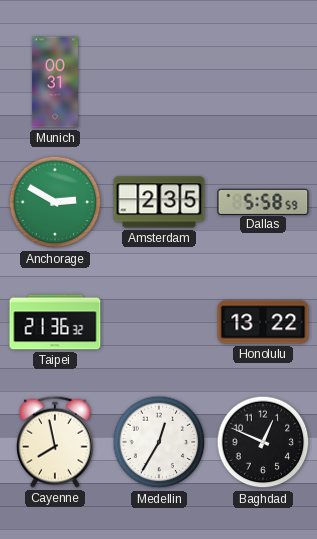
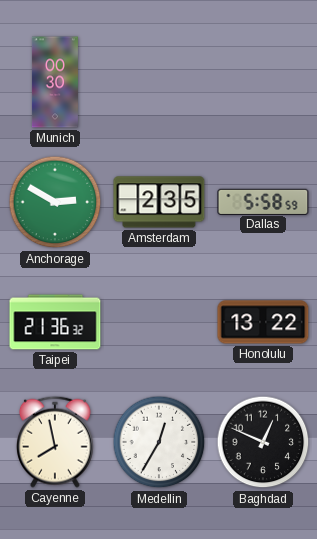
Munich: 00:31 -> 00:30
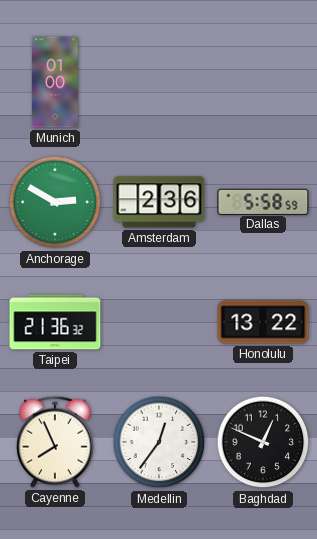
Munich: 00:30 -> 01:00
Amsterdam: 2:35 -> 2:36
Cayenne: 7:58 -> 7:56
Medellin: 12:35 -> 12:36
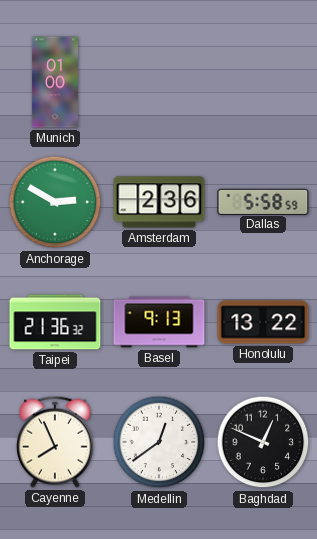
Basel: none -> 9:13
Medellin: 12:36 -> 12:39
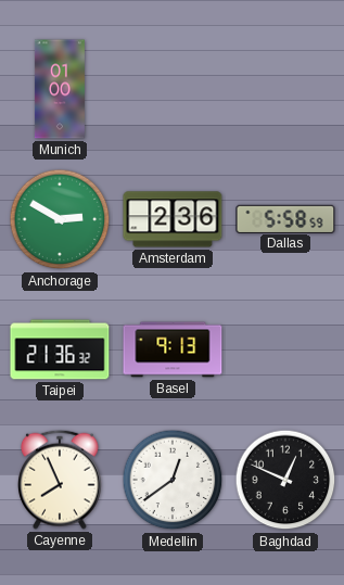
Honolulu: 13:22 -> none
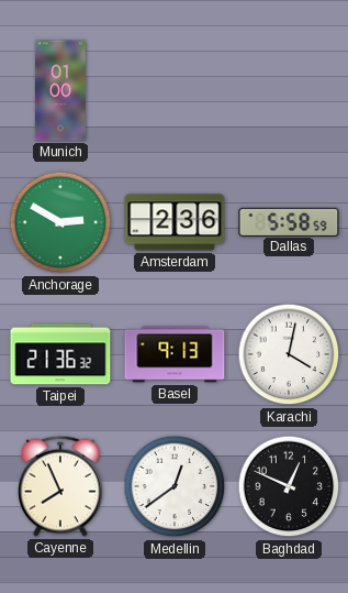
Karachi: none -> 4:02
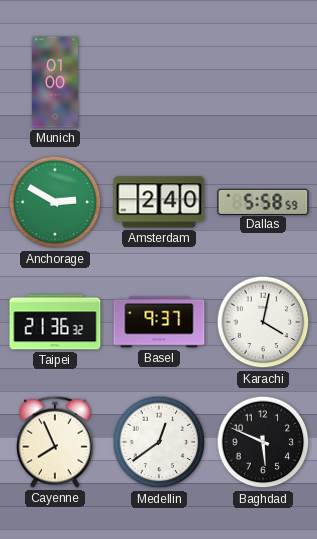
Amsterdam: 2:36 -> 2:40
Basel: 9:13 -> 9:37
Baghdad: 12:49 -> 5:49
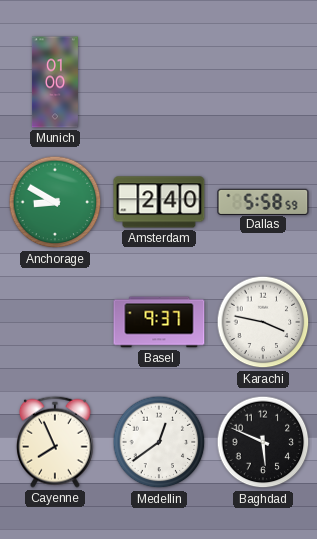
Anchorage: 2:50 -> 8:50
Taipei: 21:36 -> none
Karachi: 4:02 -> 3:47
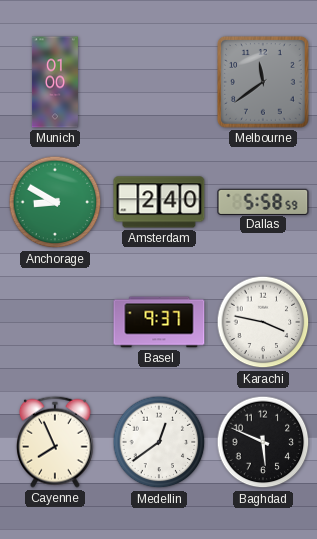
Melbourne: none -> 11:39
